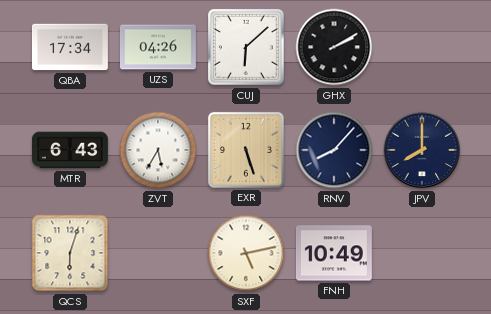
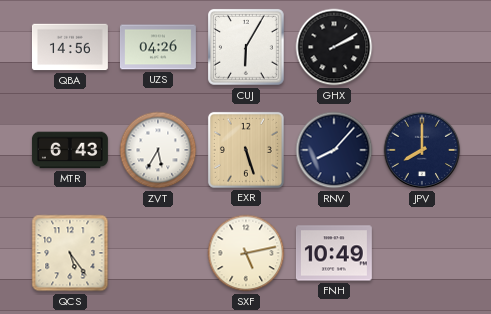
QBA: 17:34 -> 14:56
CUJ: 6:08 -> 6:05
QCS: 6:03 -> 5:24
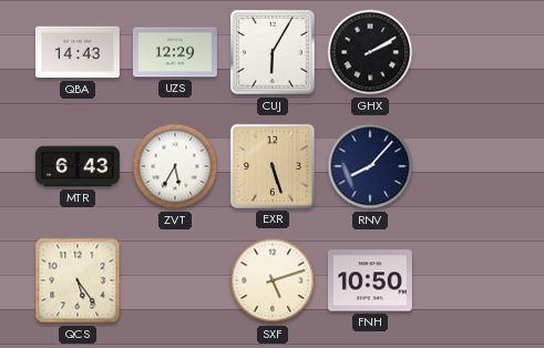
QBA: 14:56 -> 14:43
UZS: 04:26 -> 12:29
JPV: 8:00 -> none
SXF: 5:13 -> 5:12
FNH: 10:49 -> 10:50
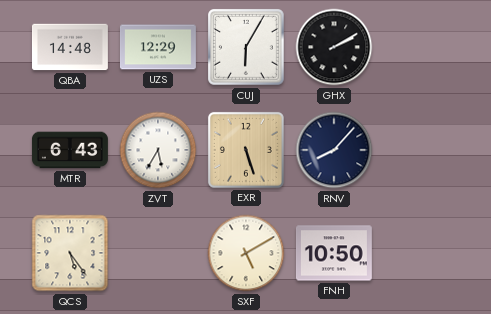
QBA: 14:43 -> 14:48
SXF: 5:12 -> 5:10
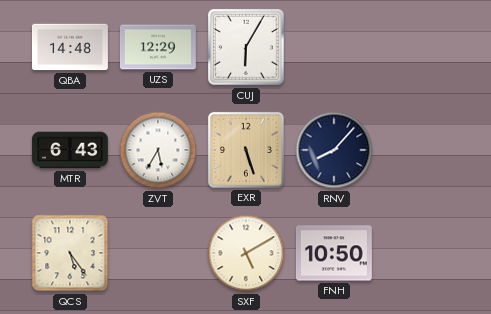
GHX: 2:10 -> none
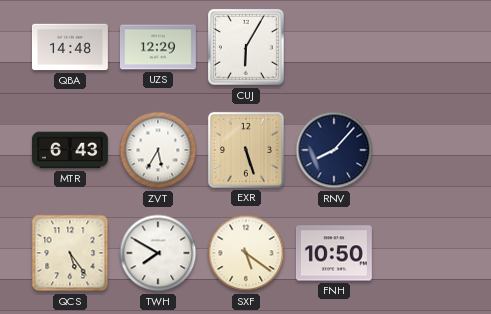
TWH: none -> 7:50
SXF: 5:10 -> 5:21
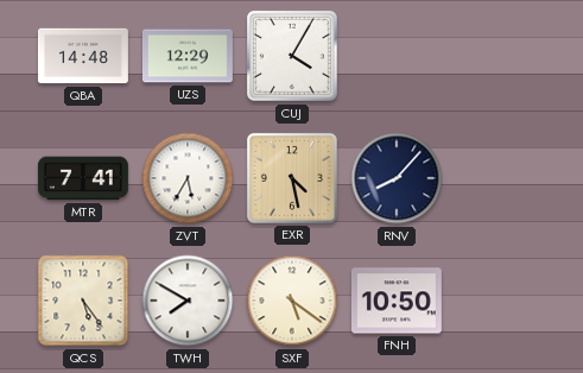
CUJ: 6:05 -> 4:05
MTR: 6:43 -> 7:41
EXR: 5:27 -> 4:28
